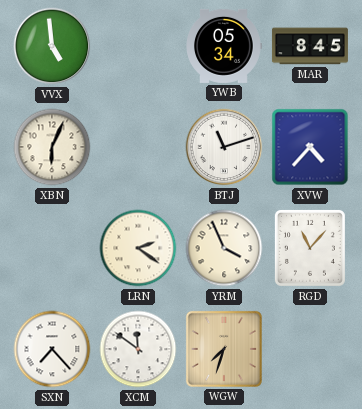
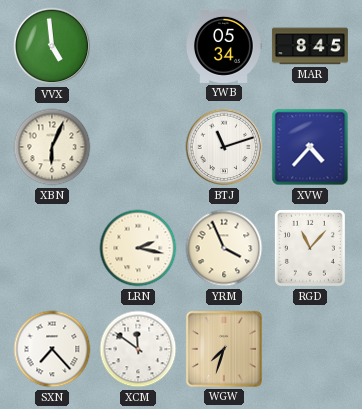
LRN: 2:21 -> 2:17
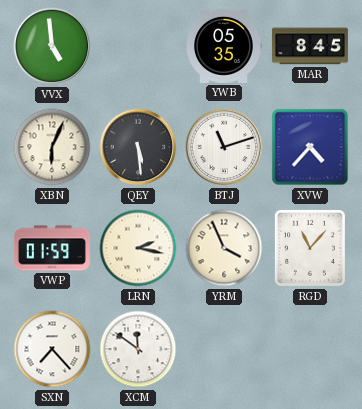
YWB: 05:34 -> 05:35
QEY: none -> 5:29
VWP: none -> 01:59
WGW: 7:33 -> none
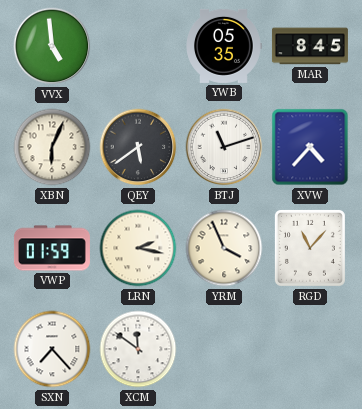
QEY: 5:29 -> 5:39
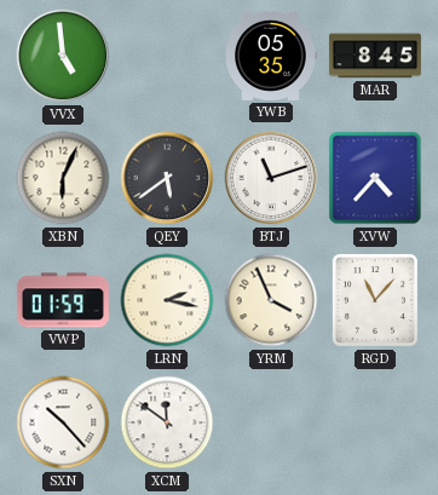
SXN: 7:23 -> 10:23
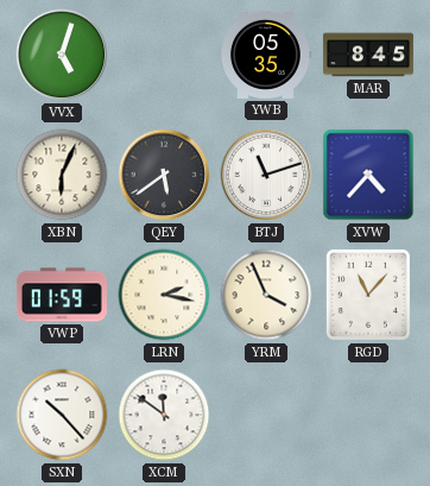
VVX: 4:59 -> 5:03
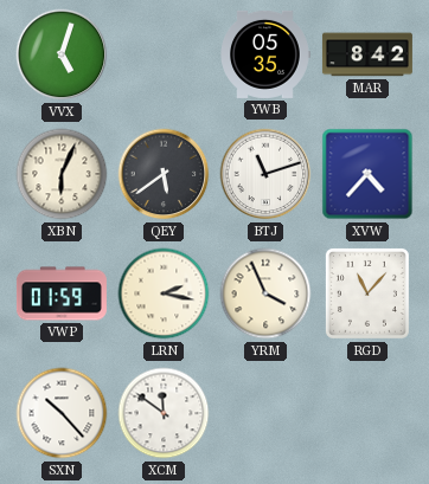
MAR: 8:45 -> 8:42
